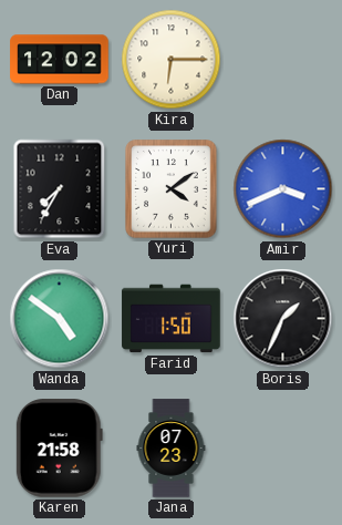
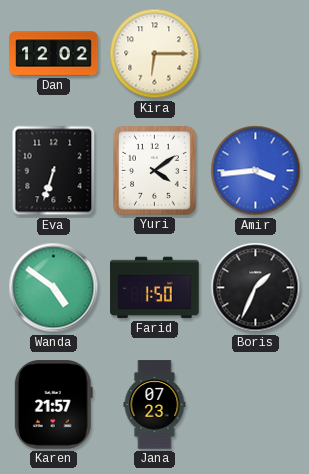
Eva: 7:35 -> 6:33
Amir: 3:41 -> 3:44
Karen: 21:58 -> 21:57
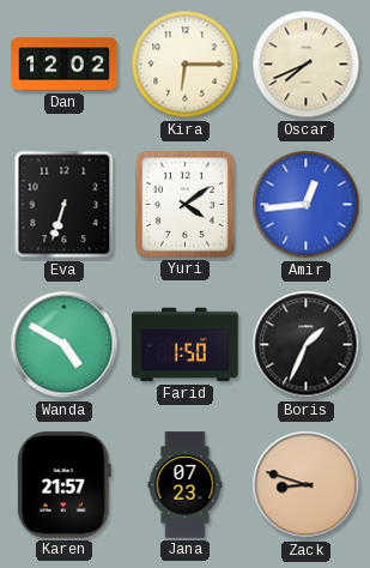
Oscar: none -> 7:41
Amir: 3:44 -> 12:44
Wanda: 4:51 -> 4:50
Zack: none -> 8:48
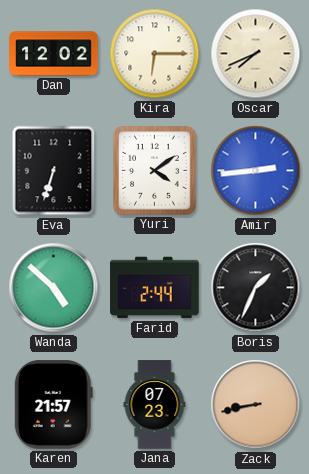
Amir: 12:44 -> 2:44
Wanda: 4:50 -> 4:52
Farid: 1:50 -> 2:44
Zack: 8:48 -> 8:43
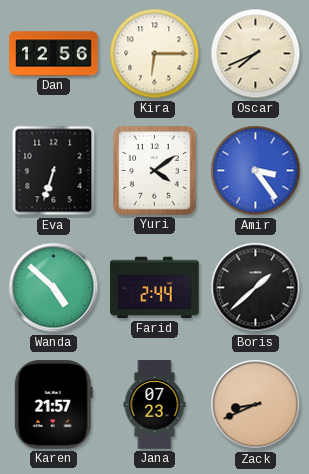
Dan: 12:02 -> 12:56
Amir: 2:44 -> 3:24
Boris: 1:34 -> 1:38
Zack: 8:43 -> 8:41
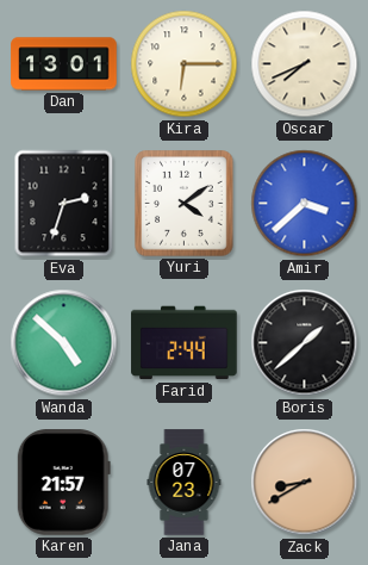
Dan: 12:56 -> 13:01
Eva: 6:33 -> 2:33
Amir: 3:24 -> 3:38
Zack: 8:41 -> 8:40
